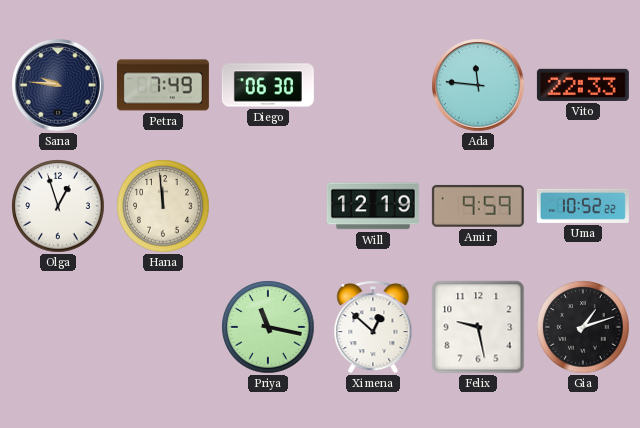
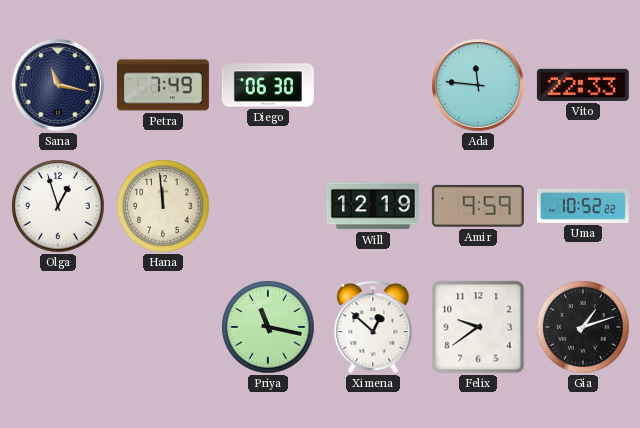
Sana: 9:46 -> 11:17
Felix: 9:28 -> 9:39
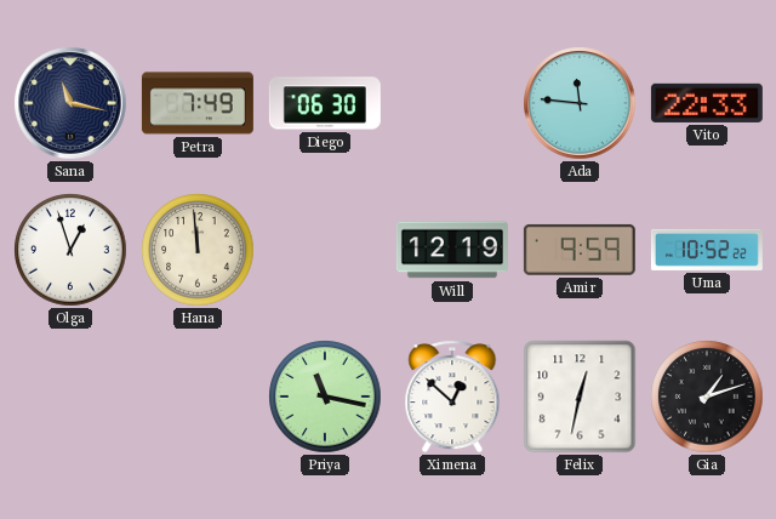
Felix: 9:39 -> 12:32
